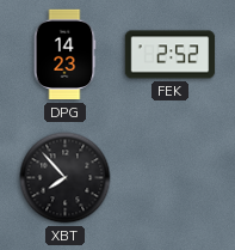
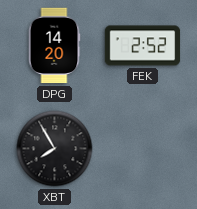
DPG: 14:23 -> 14:20
XBT: 7:53 -> 7:55
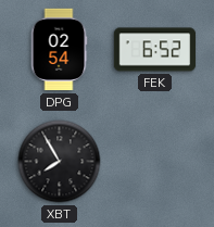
DPG: 14:20 -> 02:54
FEK: 2:52 -> 6:52
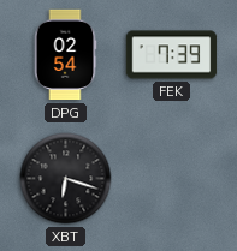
FEK: 6:52 -> 7:39
XBT: 7:55 -> 6:18
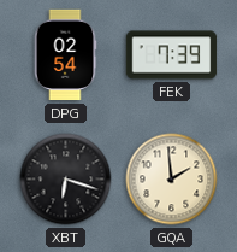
GQA: none -> 1:59
